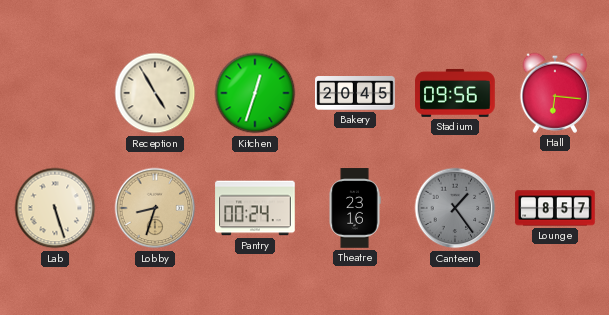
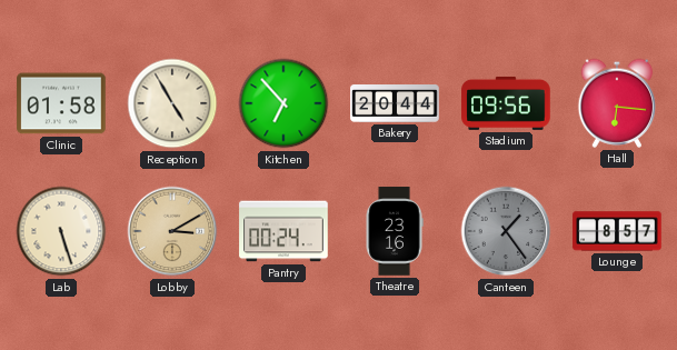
Clinic: none -> 01:58
Kitchen: 12:33 -> 6:53
Bakery: 20:45 -> 20:44
Lobby: 8:33 -> 3:10
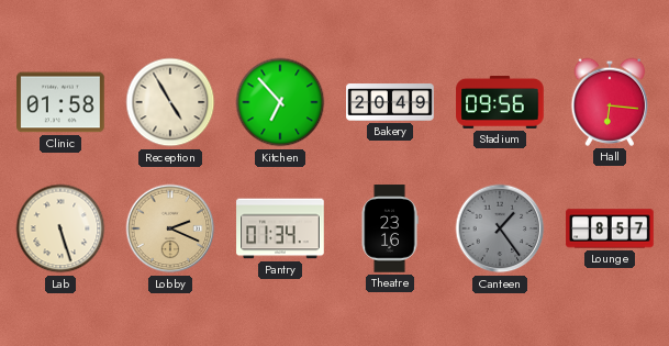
Bakery: 20:44 -> 20:49
Lobby: 3:10 -> 2:19
Pantry: 00:24 -> 01:34
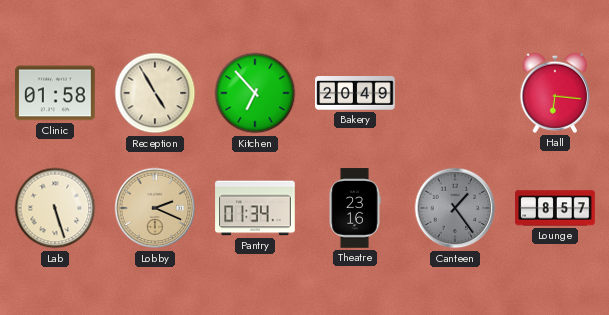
Stadium: 09:56 -> none
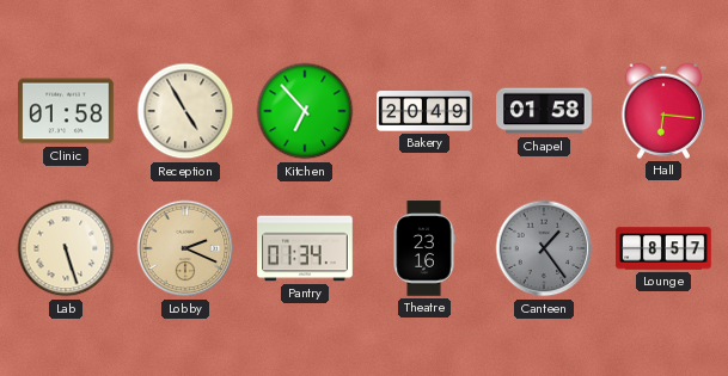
Chapel: none -> 01:58
